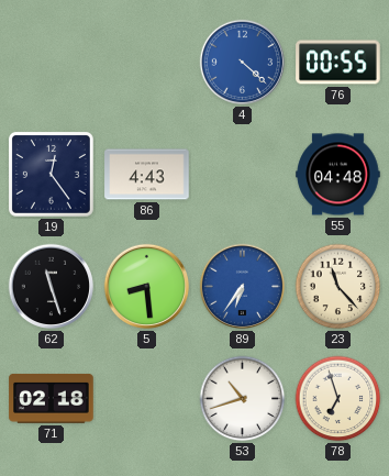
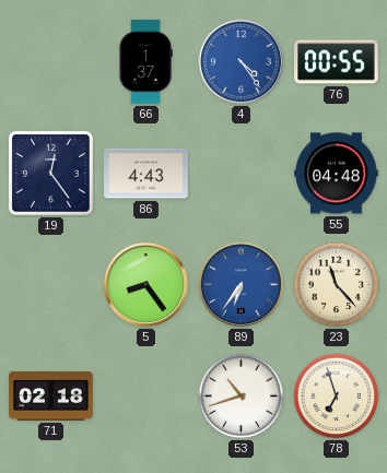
66: none -> 1:37
4: 4:22 -> 4:24
62: 11:27 -> none
5: 8:29 -> 8:24
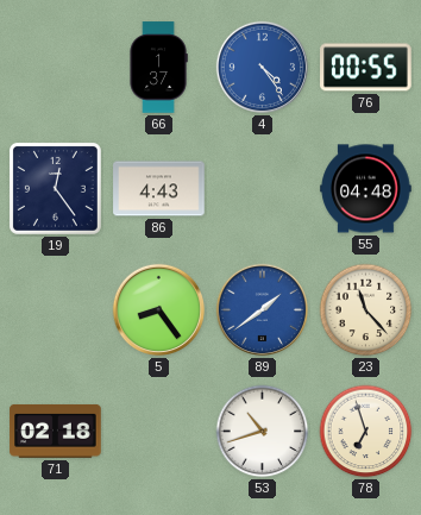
89: 6:36 -> 1:39
